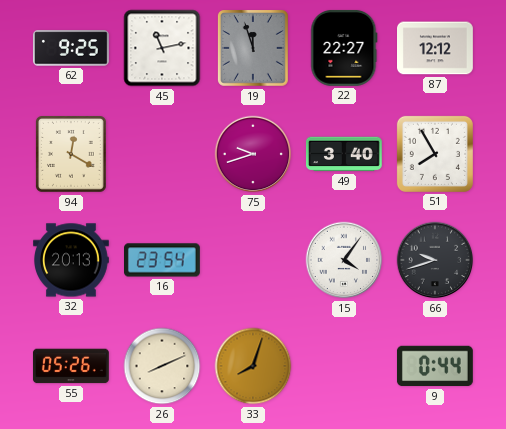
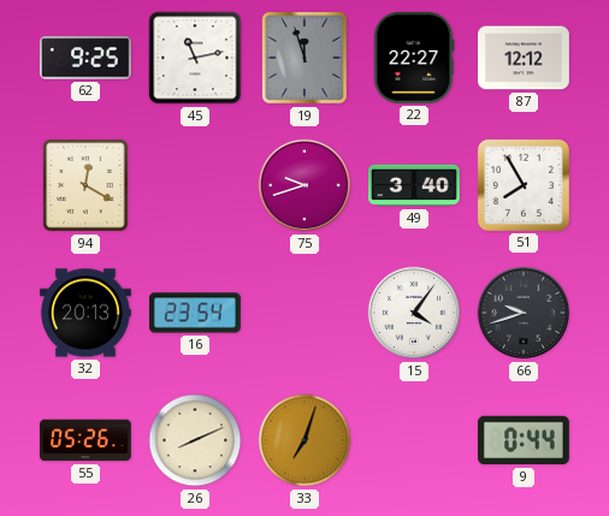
33: 8:03 -> 7:03
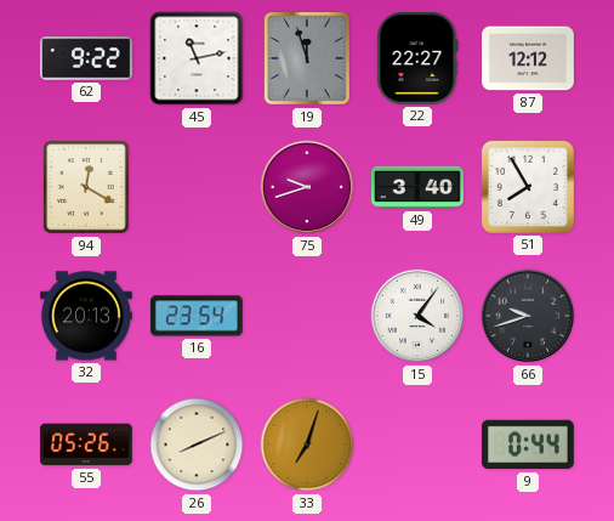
62: 9:25 -> 9:22
